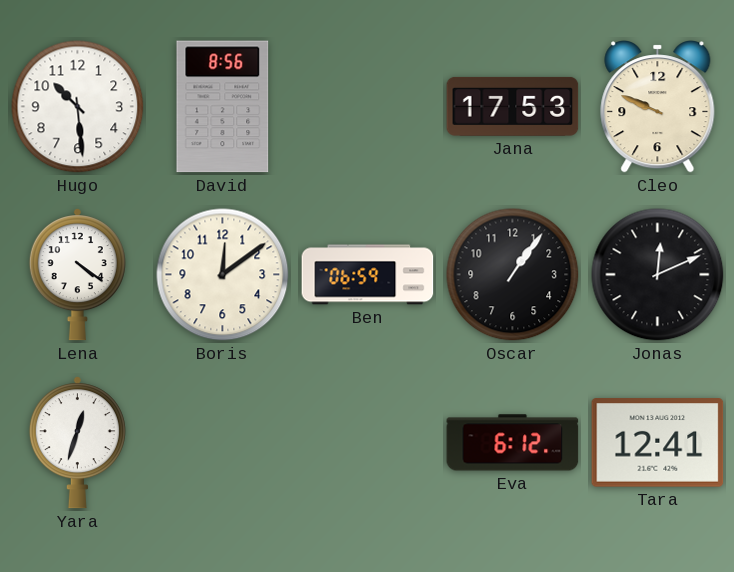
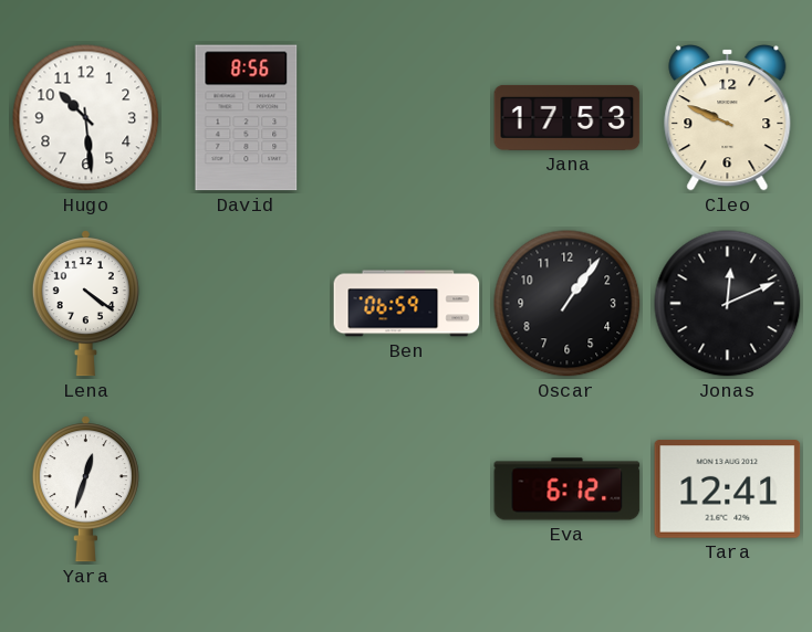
Boris: 12:09 -> none
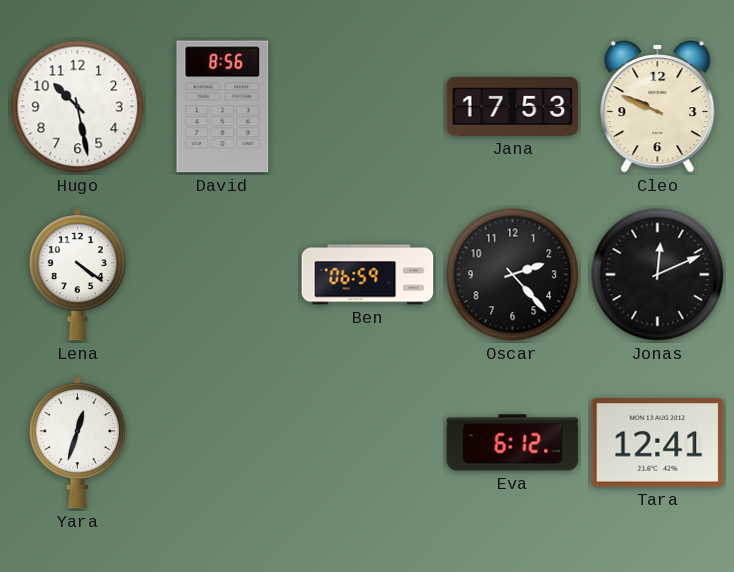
Hugo: 10:29 -> 10:28
Oscar: 1:06 -> 2:23
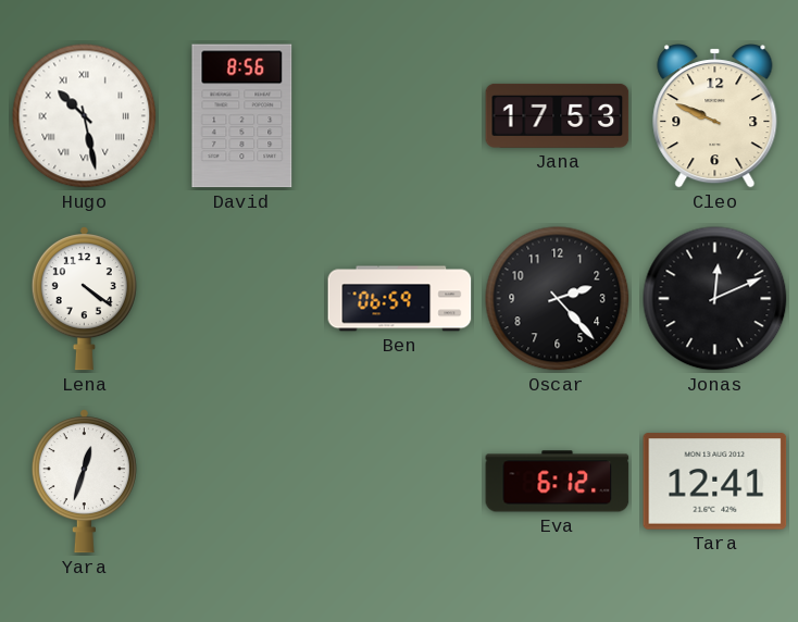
Hugo numerals: Arabic -> Roman
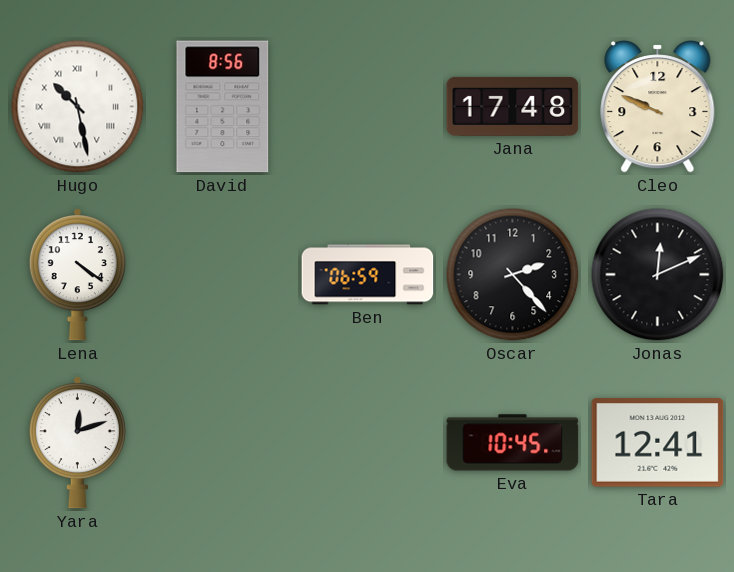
Jana: 17:53 -> 17:48
Yara: 12:33 -> 12:12
Eva: 6:12 -> 10:45
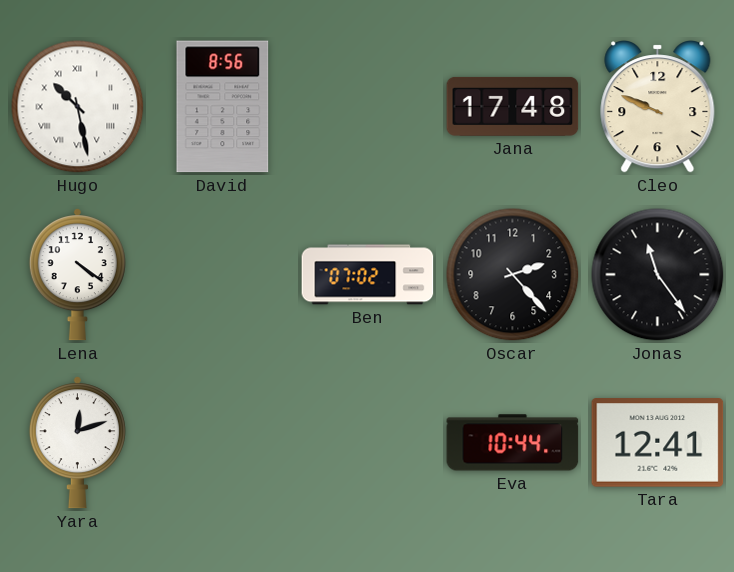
Ben: 06:59 -> 07:02
Jonas: 12:11 -> 11:24
Eva: 10:45 -> 10:44
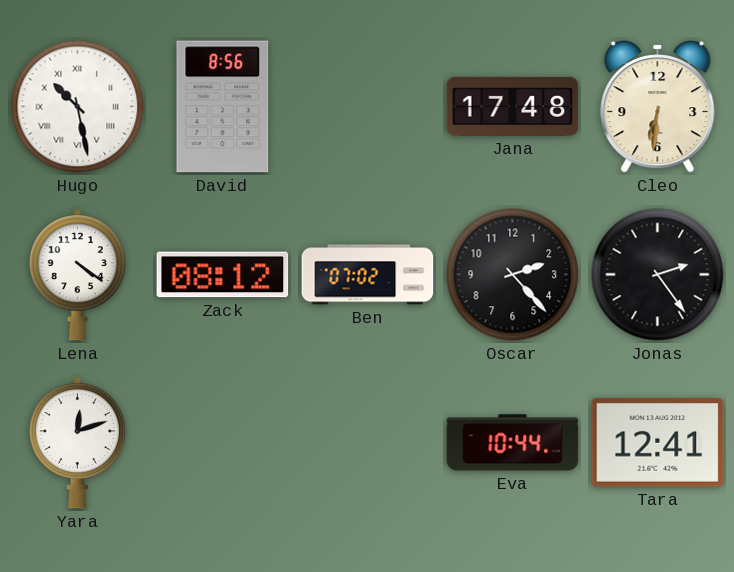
Cleo: 9:49 -> 6:31
Zack: none -> 08:12
Jonas: 11:24 -> 2:24
